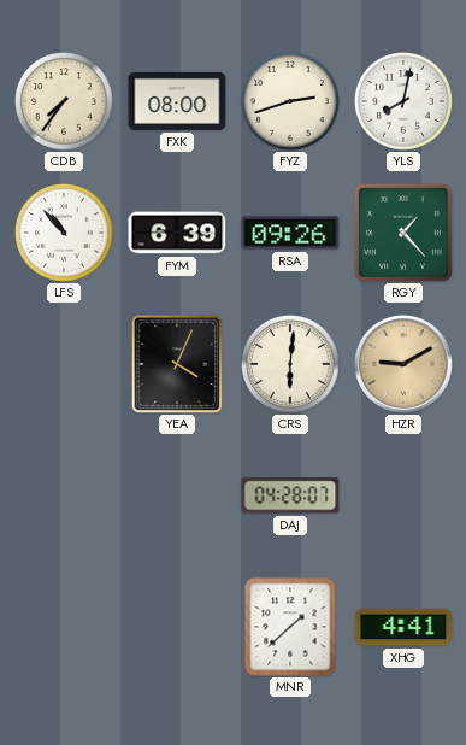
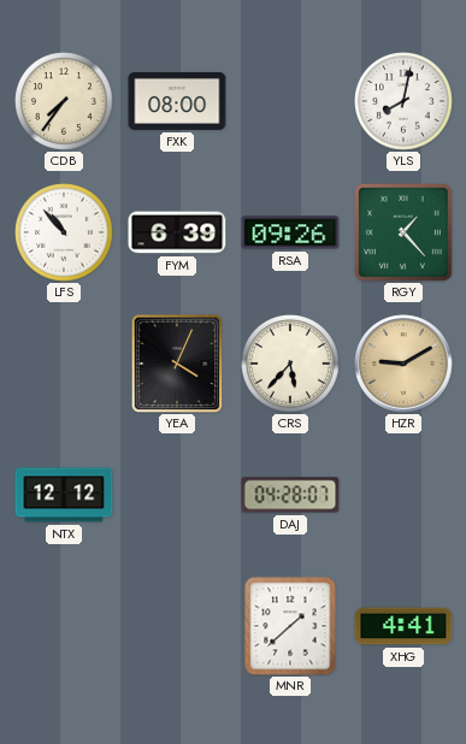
FYZ: 2:42 -> none
CRS: 6:01 -> 5:37
NTX: none -> 12:12
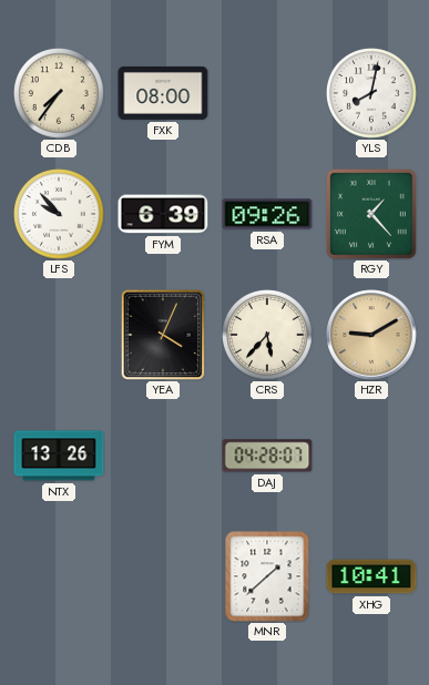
LFS: 10:53 -> 9:53
NTX: 12:12 -> 13:26
XHG: 4:41 -> 10:41
